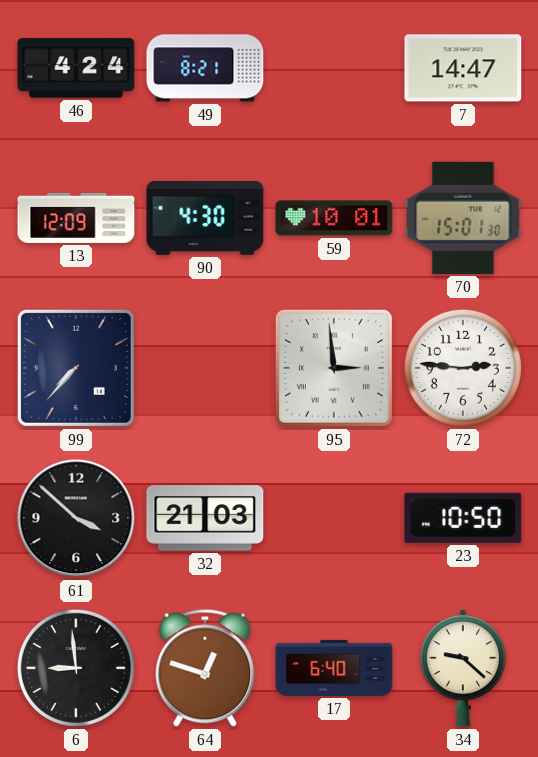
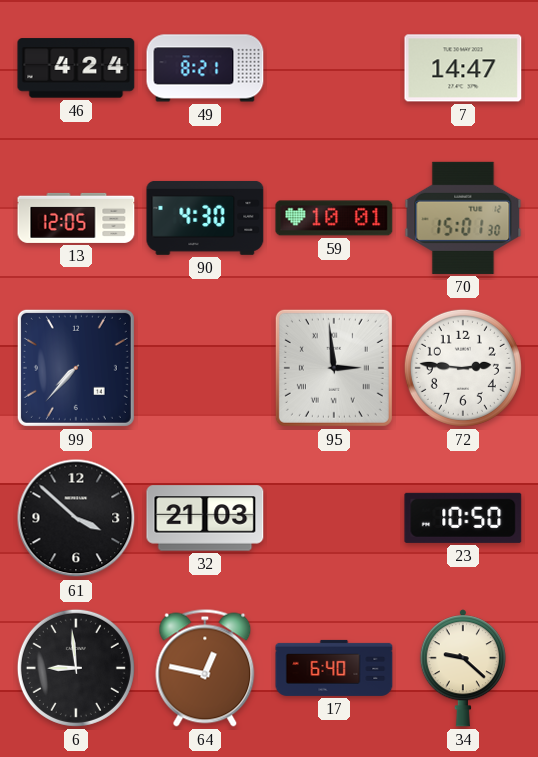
13: 12:09 -> 12:05
64: 12:48 -> 12:47
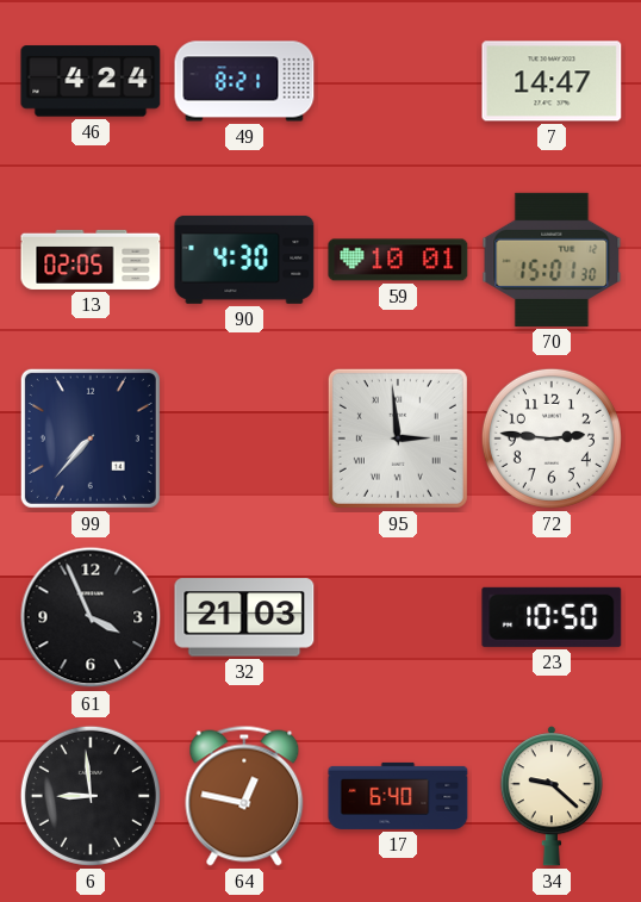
13: 12:05 -> 02:05
61: 3:52 -> 3:56
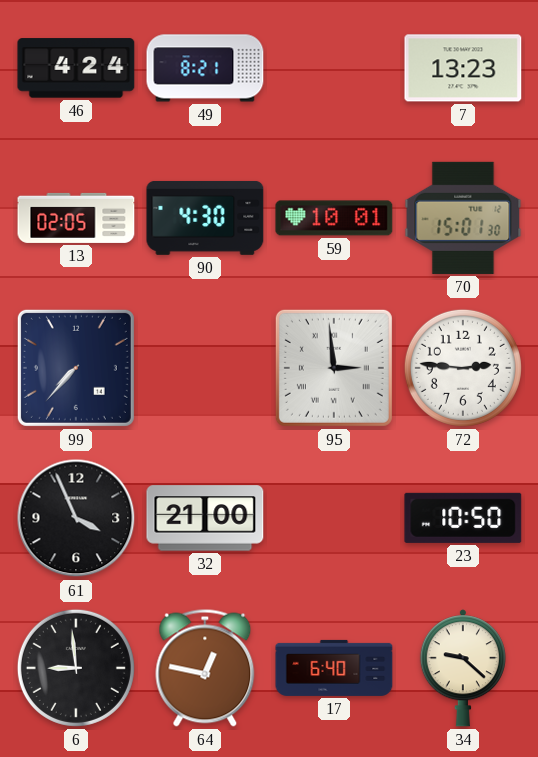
7: 14:47 -> 13:23
32: 21:03 -> 21:00
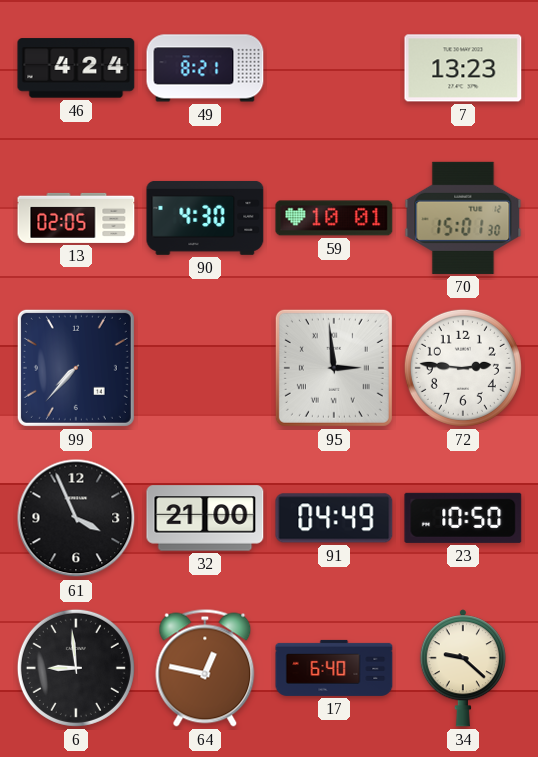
91: none -> 04:49
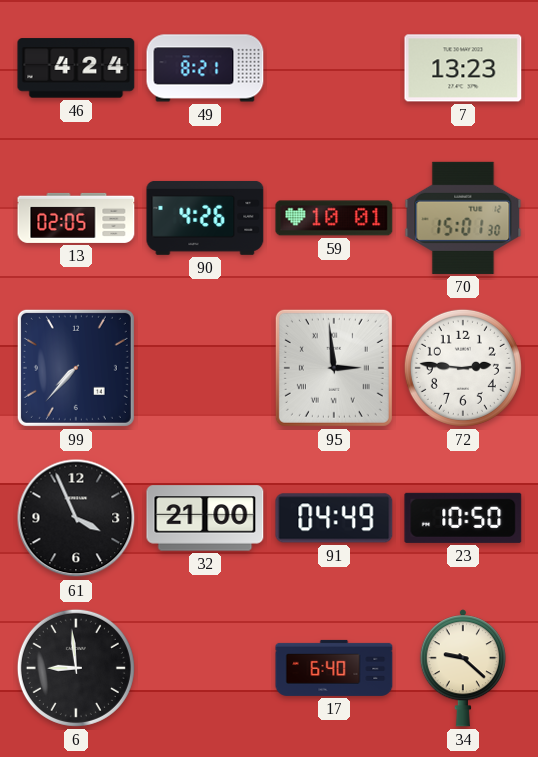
90: 4:30 -> 4:26
64: 12:47 -> none
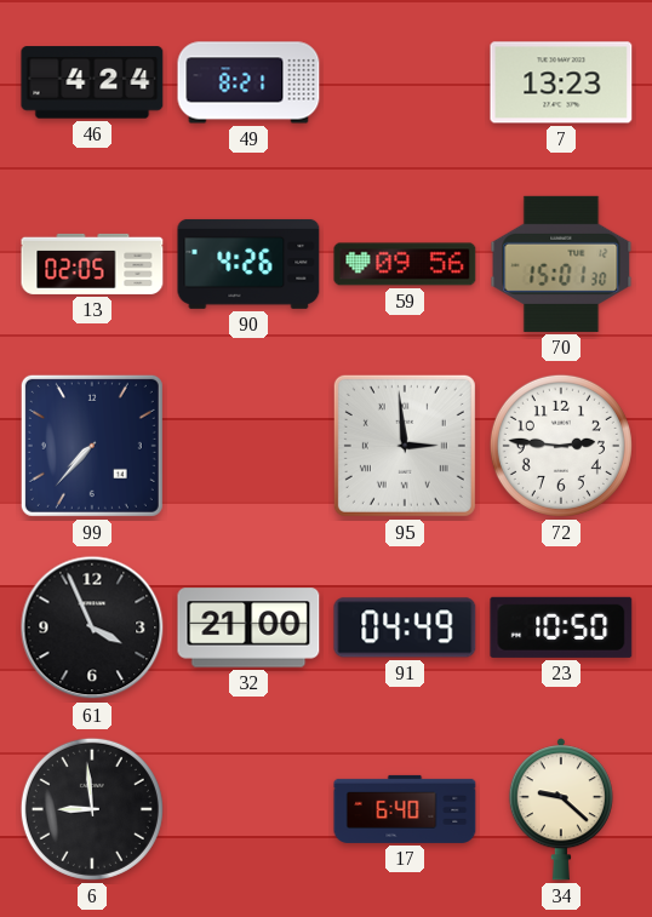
59: 10:01 -> 09:56
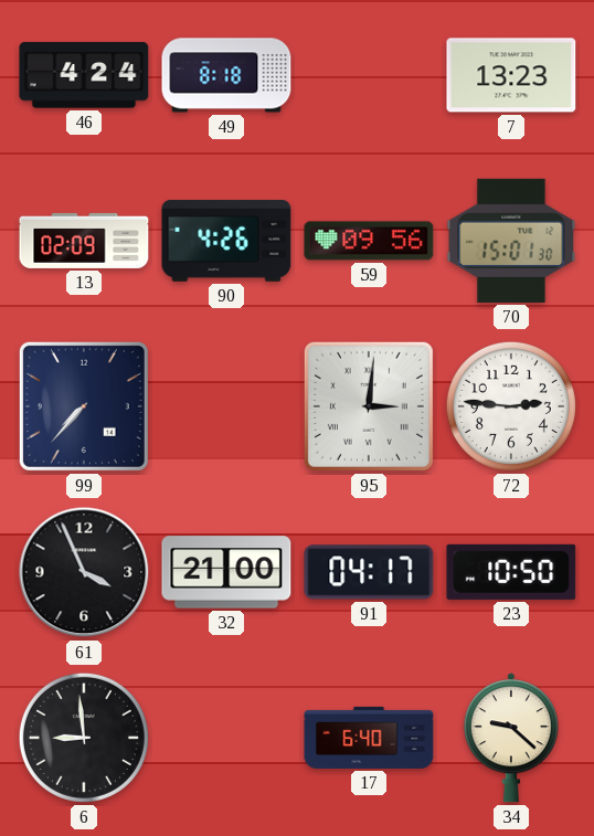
49: 8:21 -> 8:18
13: 02:05 -> 02:09
95: 2:59 -> 3:01
91: 04:49 -> 04:17
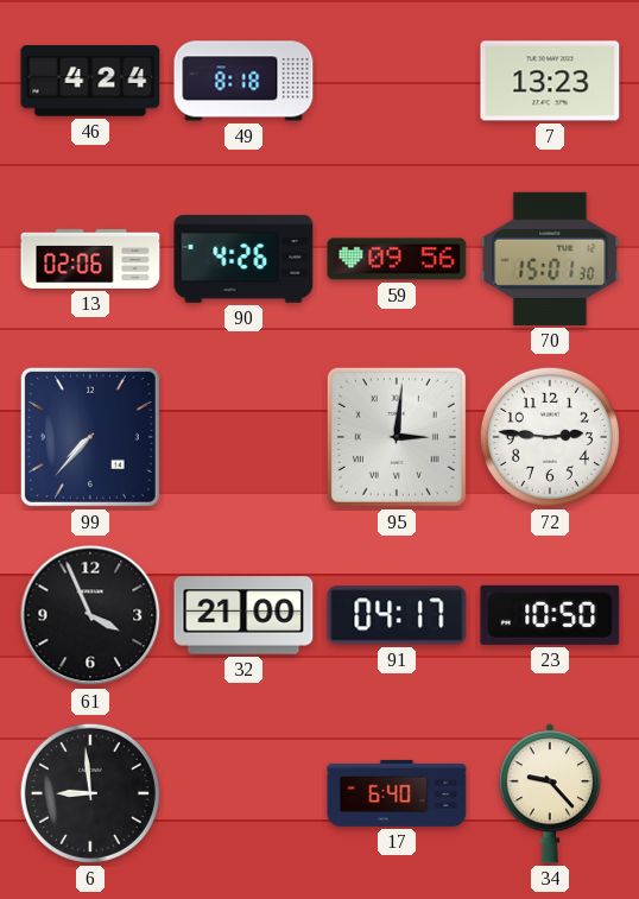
13: 02:09 -> 02:06
34: 9:22 -> 9:23
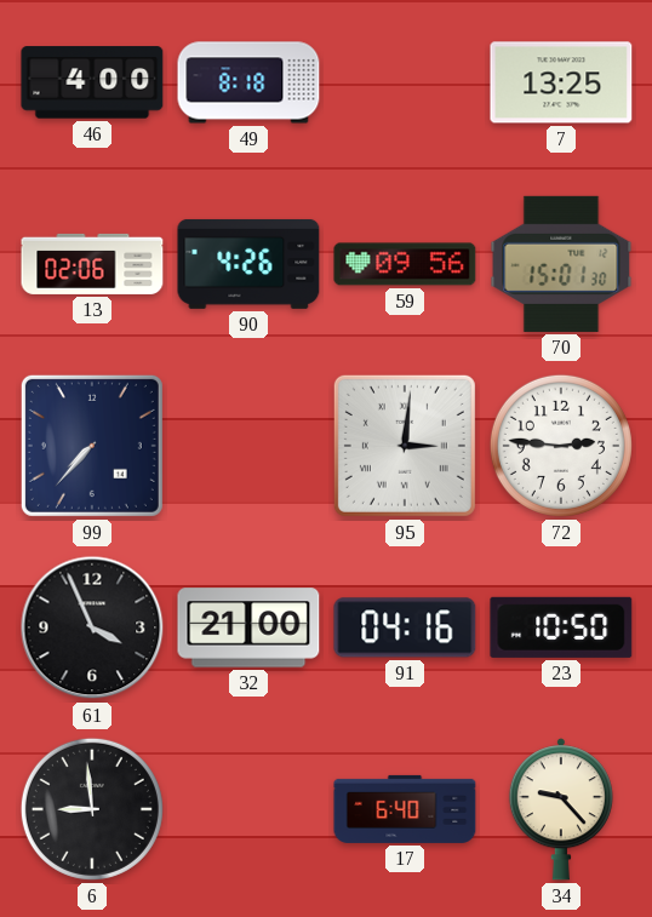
46: 4:24 -> 4:00
7: 13:23 -> 13:25
91: 04:17 -> 04:16
